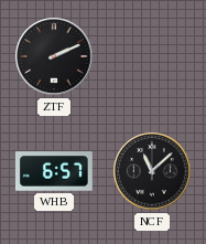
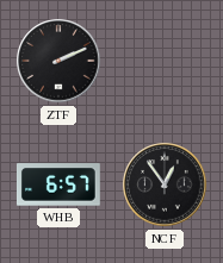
NCF: 11:08 -> 12:54
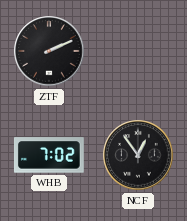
WHB: 6:57 -> 7:02
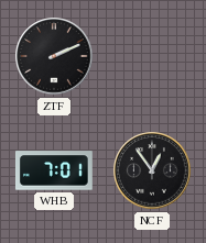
WHB: 7:02 -> 7:01
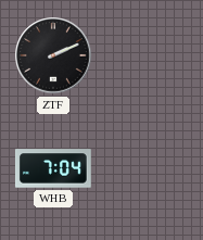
WHB: 7:01 -> 7:04
NCF: 12:54 -> none
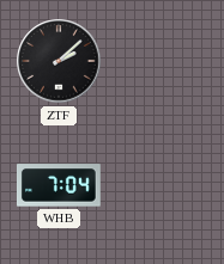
ZTF: 2:11 -> 2:08
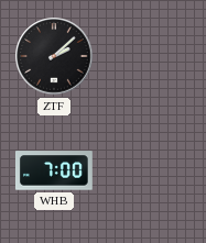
WHB: 7:04 -> 7:00
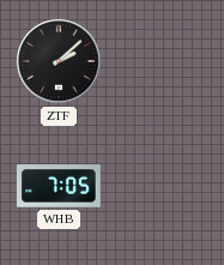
WHB: 7:00 -> 7:05
